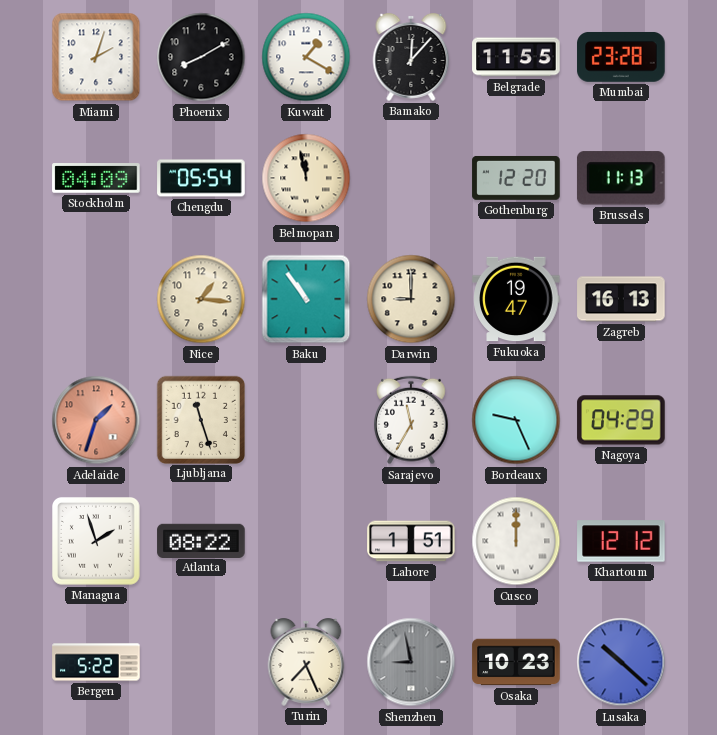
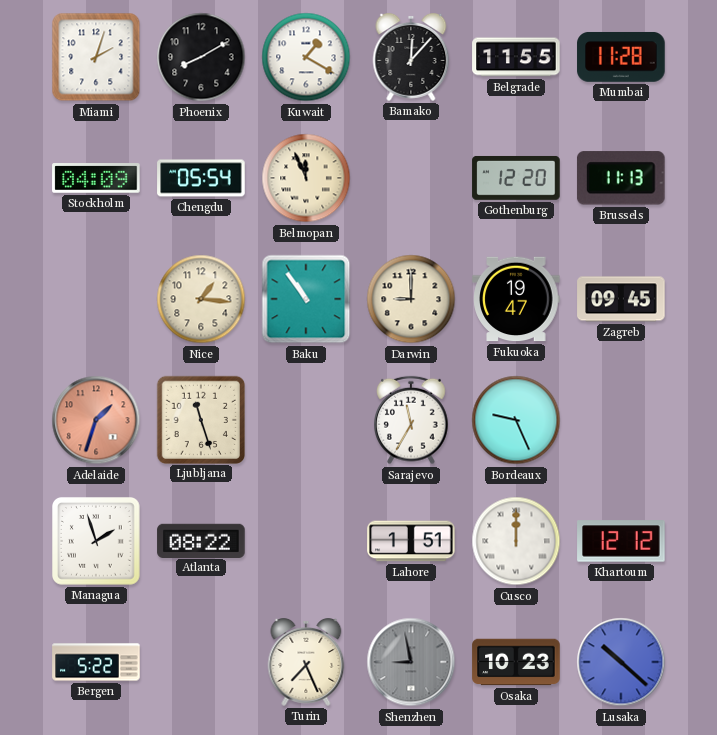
Mumbai: 23:28 -> 11:28
Belmopan: 11:58 -> 11:56
Zagreb: 16:13 -> 09:45
Nagoya: 04:29 -> none
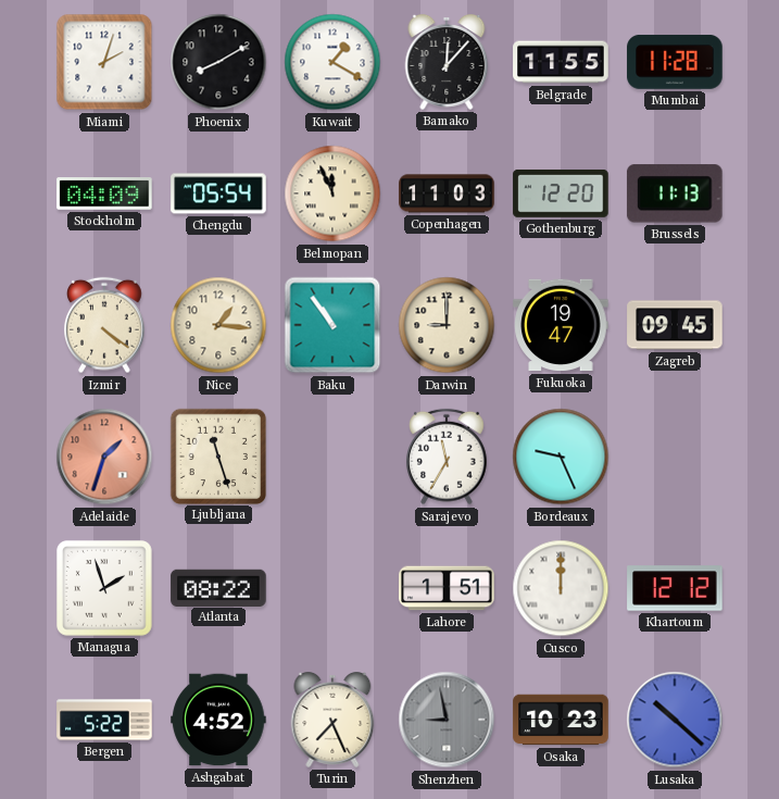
Copenhagen: none -> 11:03
Izmir: none -> 4:21
Ashgabat: none -> 4:52
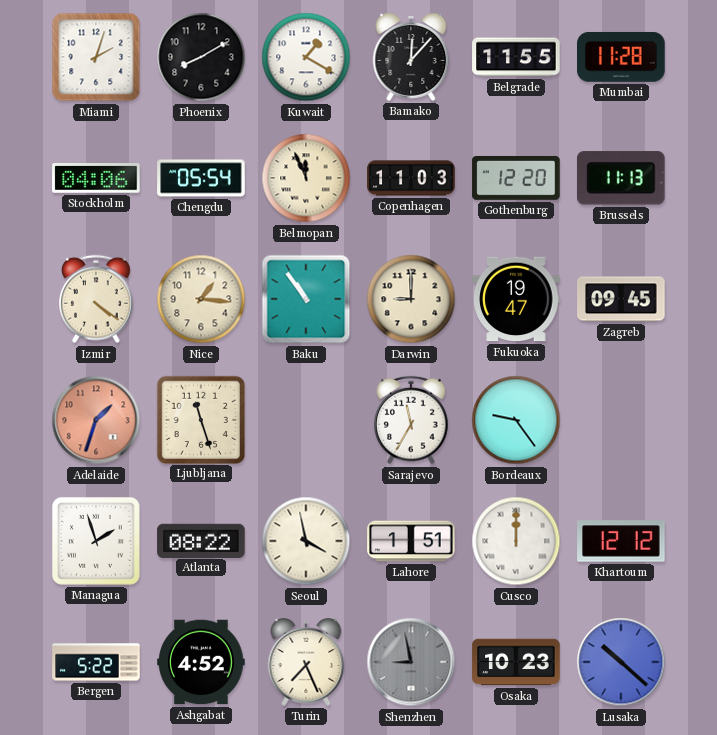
Stockholm: 04:09 -> 04:06
Bordeaux: 9:26 -> 9:24
Seoul: none -> 3:58
